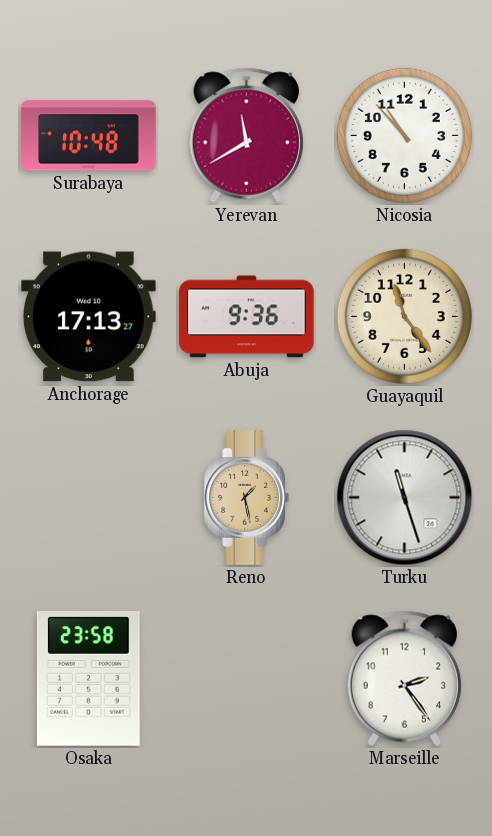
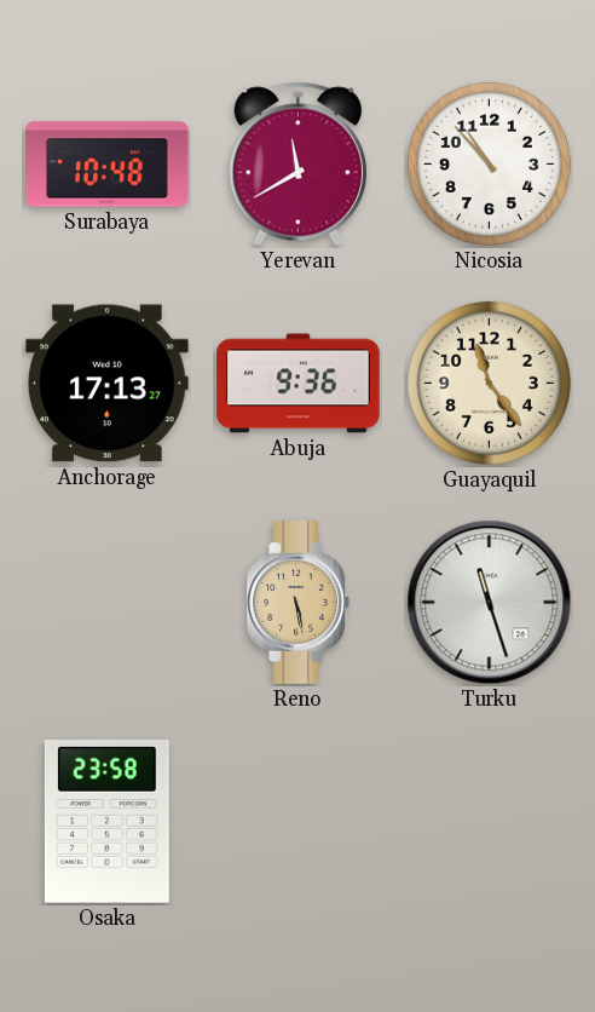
Reno: 1:28 -> 5:28
Marseille: 2:24 -> none
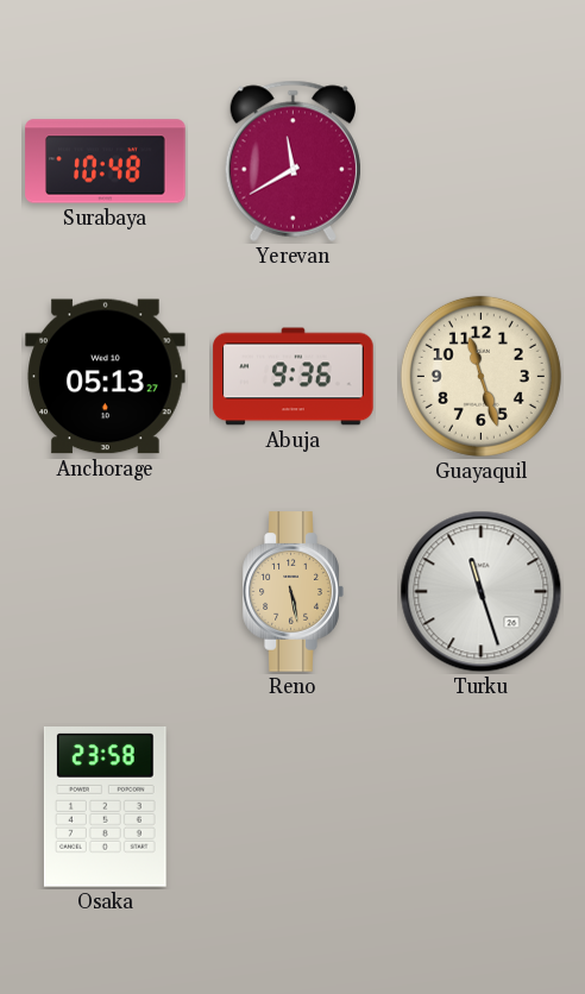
Nicosia: 10:53 -> none
Anchorage: 17:13 -> 05:13
Guayaquil: 11:24 -> 11:27
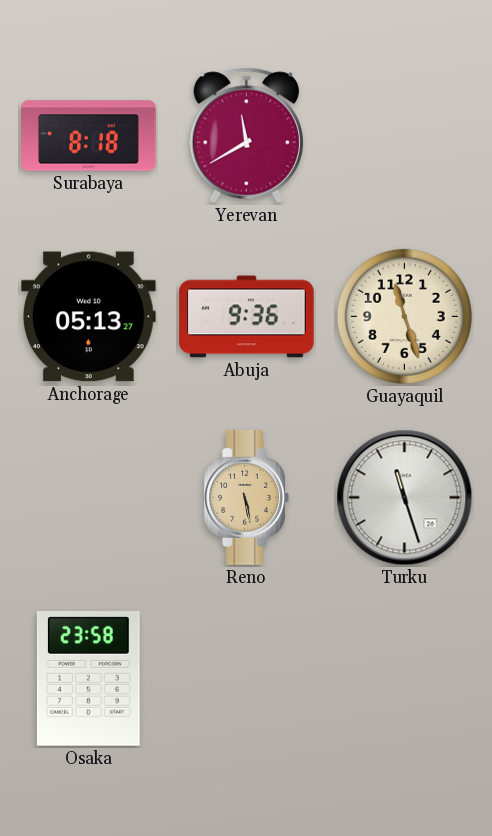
Surabaya: 10:48 -> 8:18
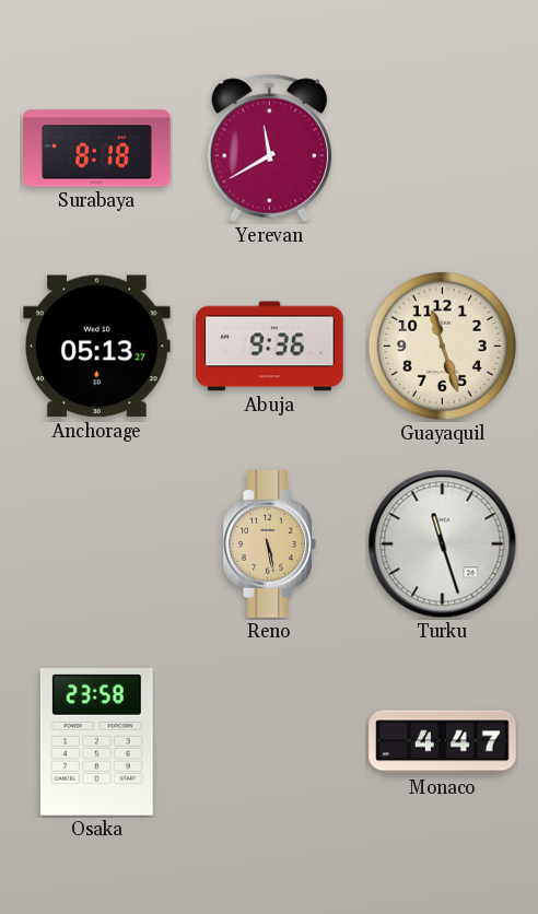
Monaco: none -> 4:47
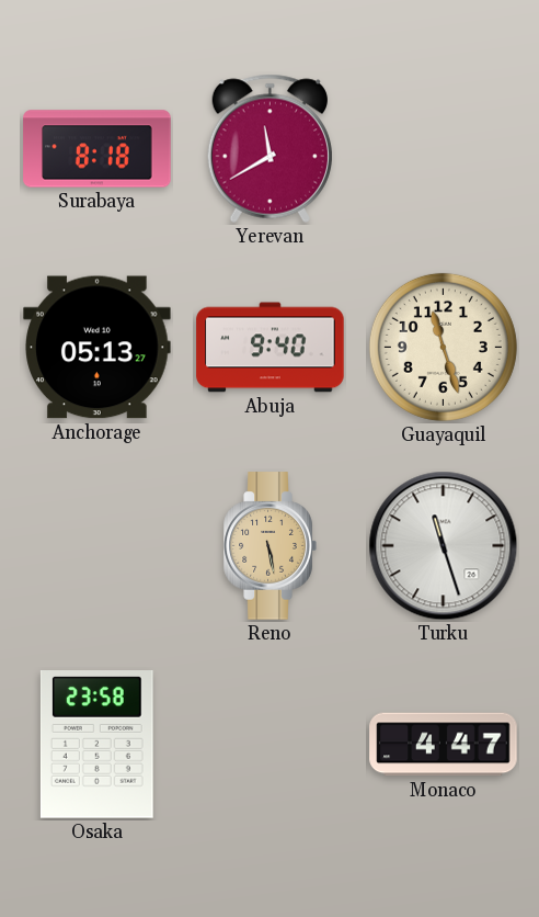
Abuja: 9:36 -> 9:40
